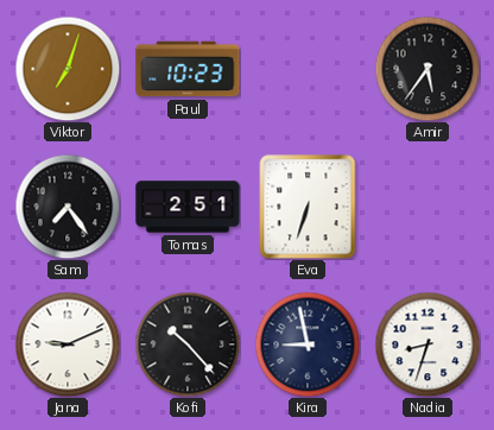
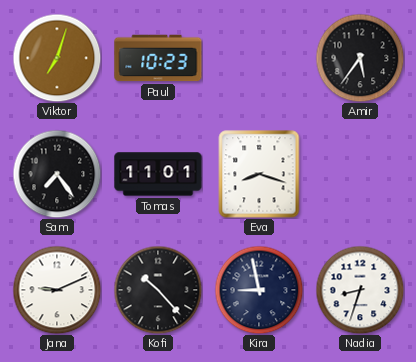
Tomas: 2:51 -> 11:01
Eva: 6:33 -> 8:18
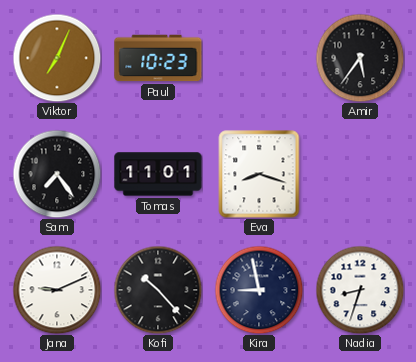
Viktor: 7:03 -> 7:04
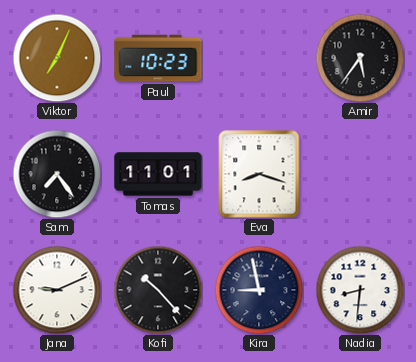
Nadia: 8:33 -> 8:31
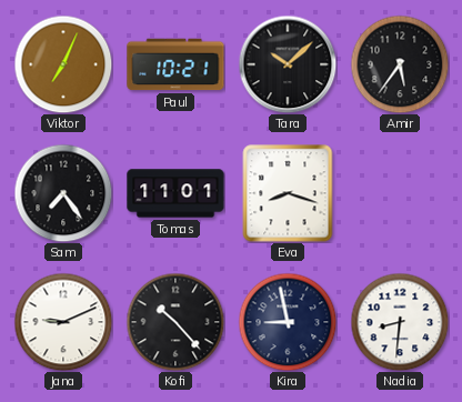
Paul: 10:23 -> 10:21
Tara: none -> 10:08
